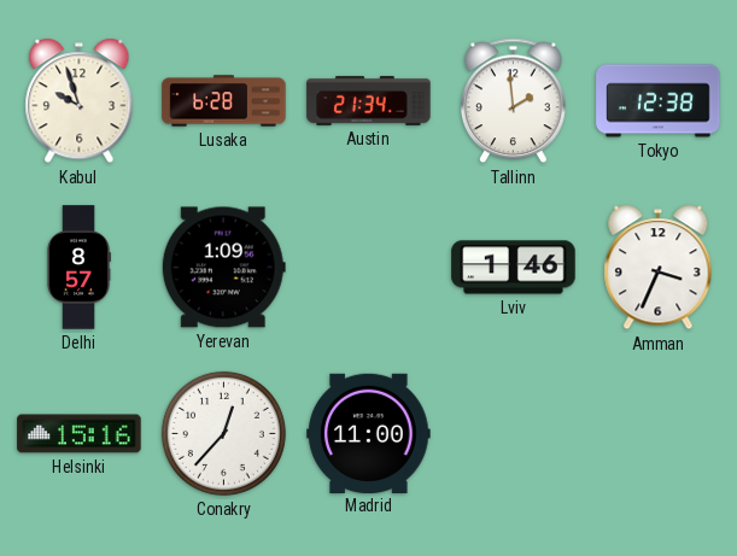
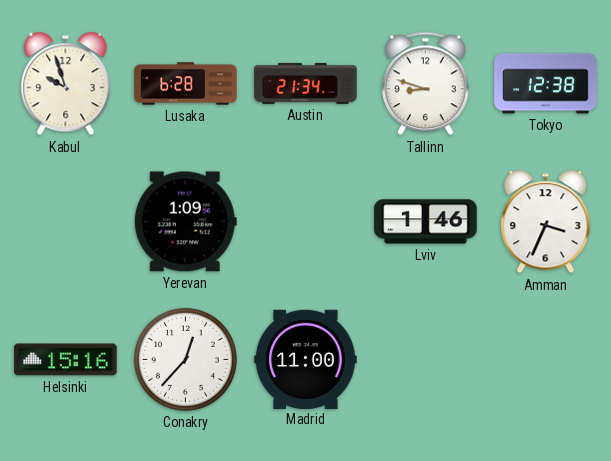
Tallinn: 1:59 -> 8:48
Delhi: 8:57 -> none
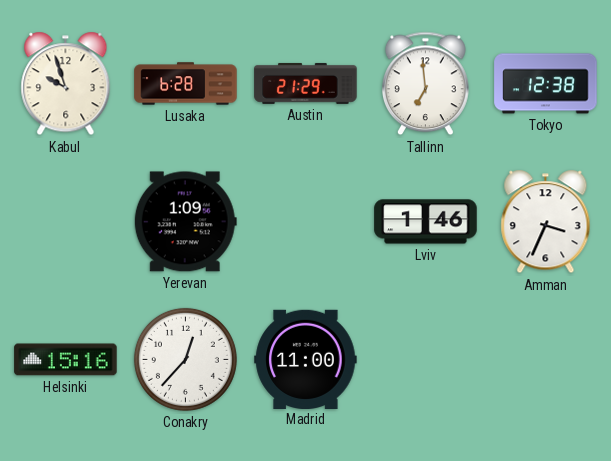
Austin: 21:34 -> 21:29
Tallinn: 8:48 -> 6:59
